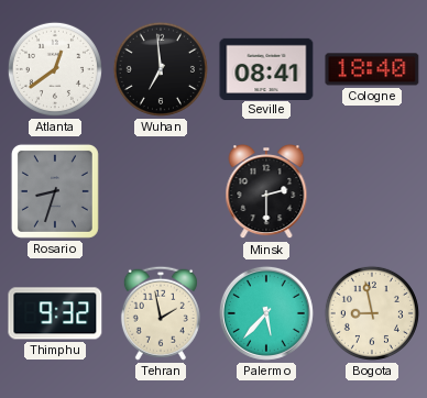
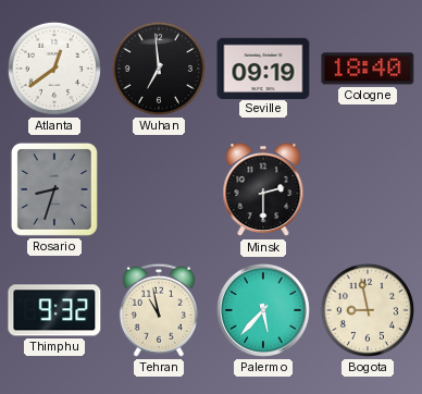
Seville: 08:41 -> 09:19
Tehran: 1:58 -> 10:58
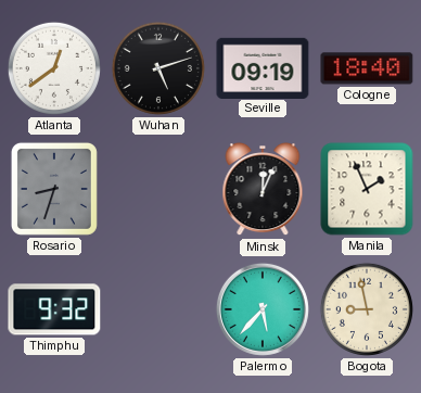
Wuhan: 6:59 -> 5:12
Minsk: 2:30 -> 12:04
Manila: none -> 1:56
Tehran: 10:58 -> none
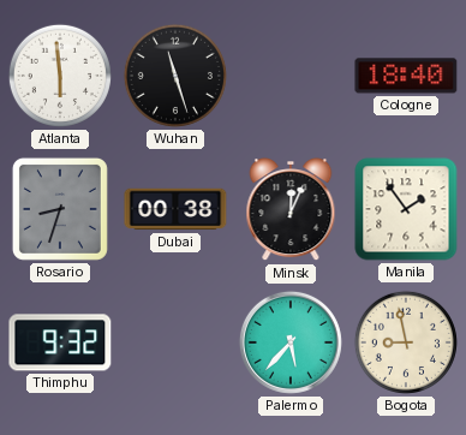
Atlanta: 12:39 -> 5:59
Wuhan: 5:12 -> 11:27
Seville: 09:19 -> none
Dubai: none -> 00:38
Manila: 1:56 -> 1:54
